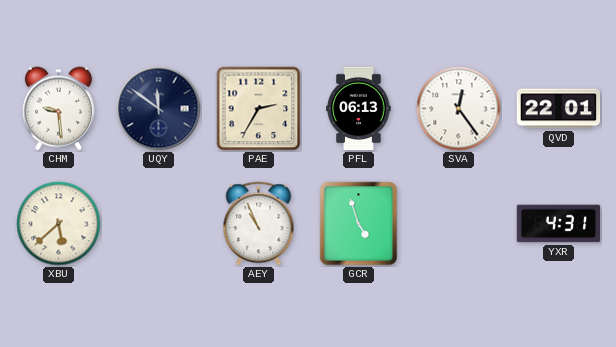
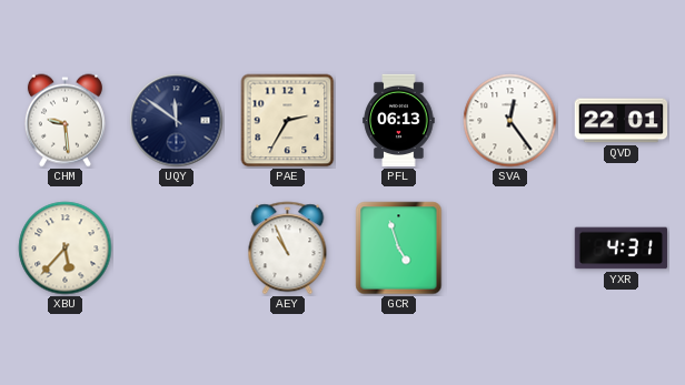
XBU: 5:38 -> 5:37
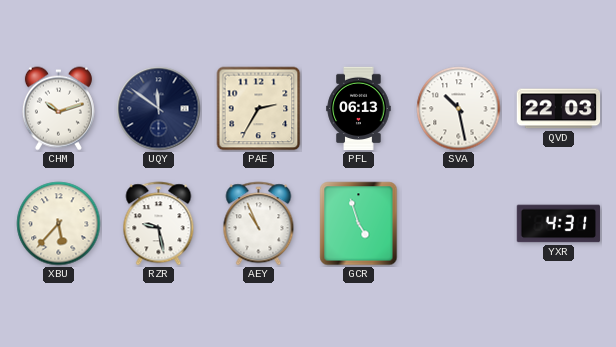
CHM: 9:29 -> 10:12
SVA: 12:24 -> 10:28
QVD: 22:01 -> 22:03
RZR: none -> 9:28
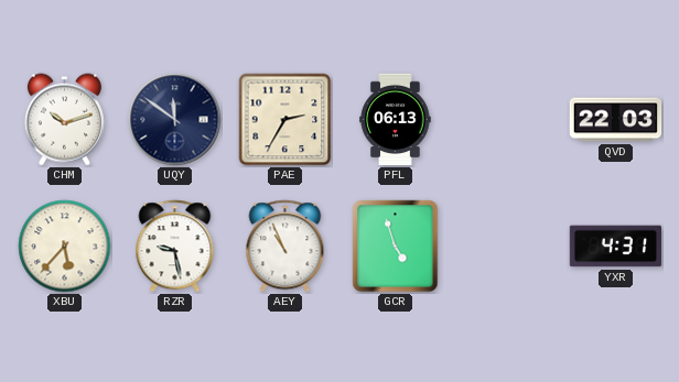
SVA: 10:28 -> none
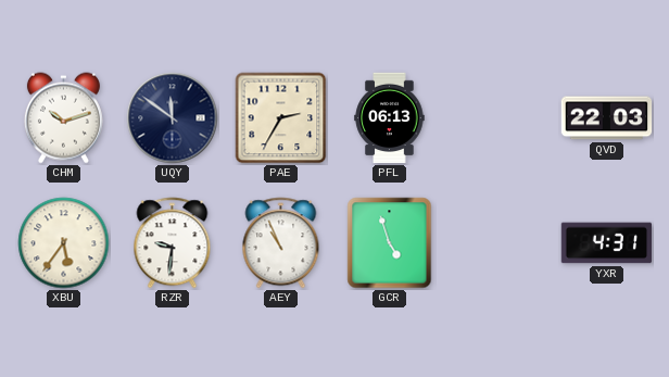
XBU: 5:37 -> 5:36
RZR: 9:28 -> 9:31
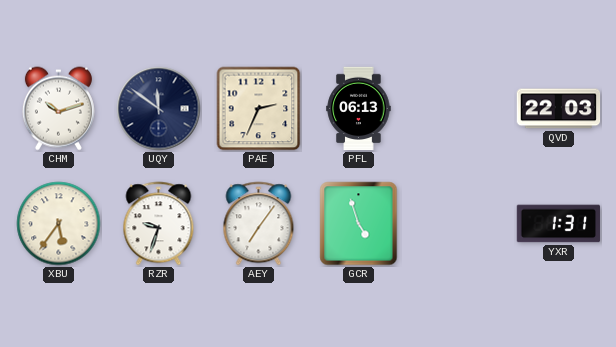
PAE: 2:35 -> 2:34
RZR: 9:31 -> 9:33
AEY: 10:56 -> 7:06
YXR: 4:31 -> 1:31
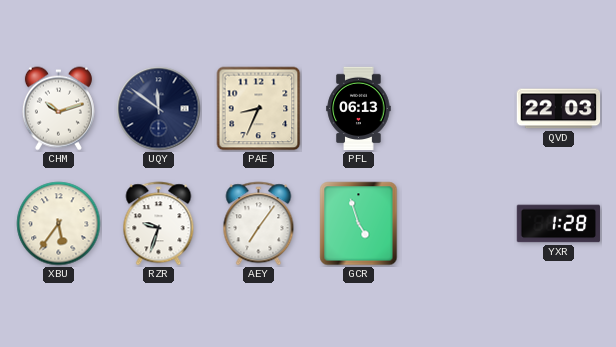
PAE: 2:34 -> 8:34
YXR: 1:31 -> 1:28
